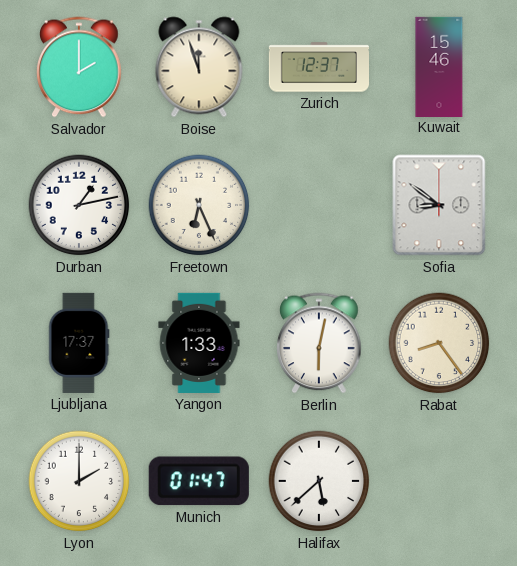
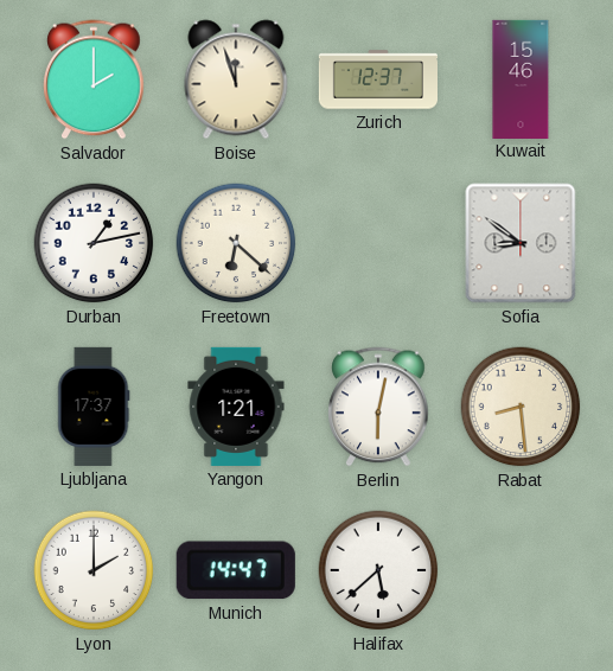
Freetown: 6:26 -> 6:22
Yangon: 1:33 -> 1:21
Rabat: 8:24 -> 8:29
Munich: 01:47 -> 14:47
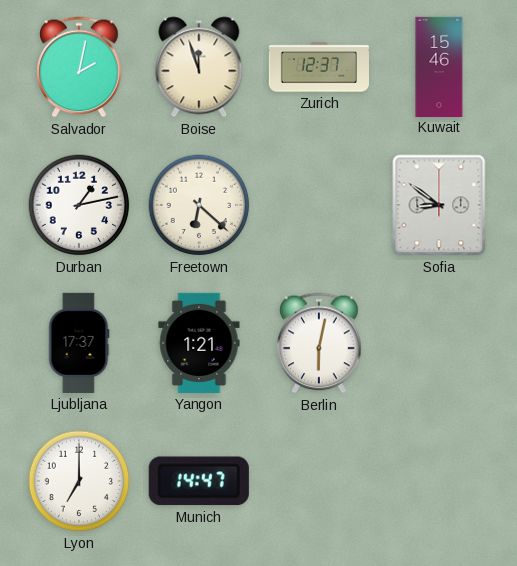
Salvador: 2:00 -> 2:02
Rabat: 8:29 -> none
Lyon: 2:00 -> 7:00
Halifax: 5:38 -> none
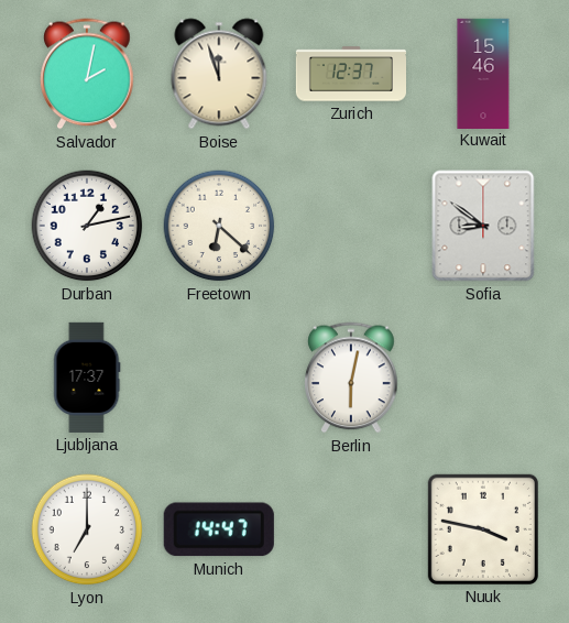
Yangon: 1:21 -> none
Nuuk: none -> 3:47
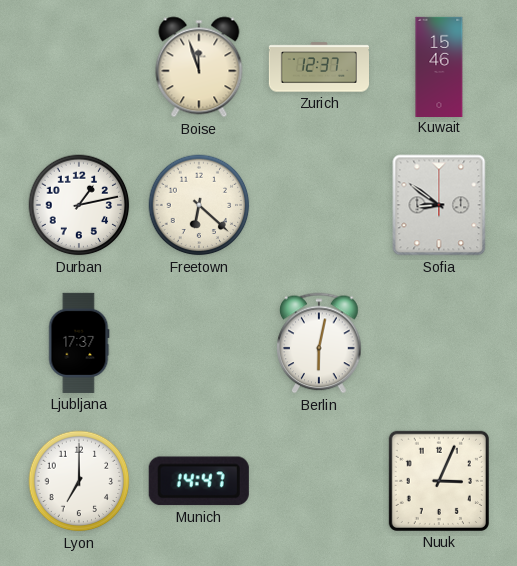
Salvador: 2:02 -> none
Nuuk: 3:47 -> 3:04
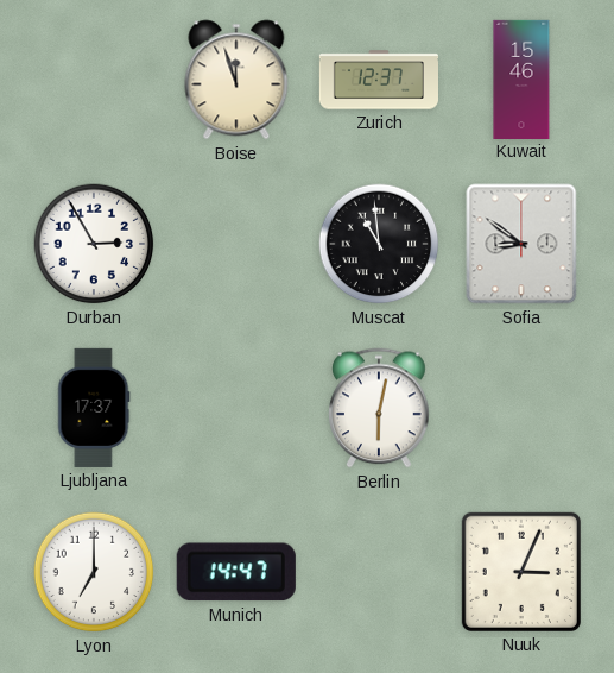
Durban: 1:13 -> 2:55
Freetown: 6:22 -> none
Muscat: none -> 10:59
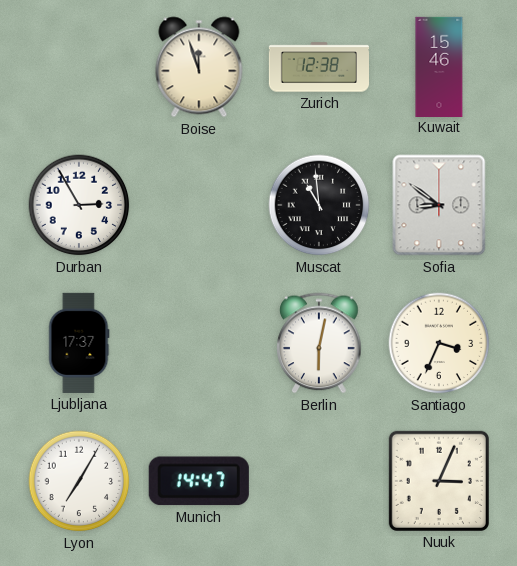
Zurich: 12:37 -> 12:38
Santiago: none -> 3:34
Lyon: 7:00 -> 7:05
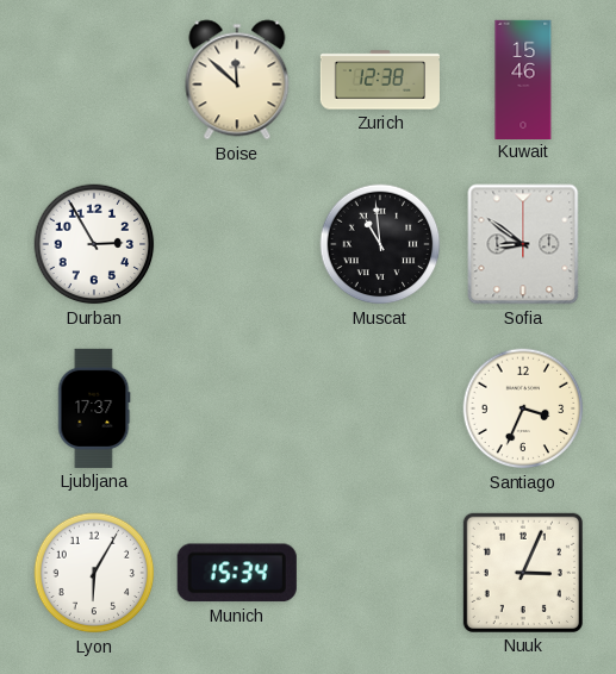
Boise: 11:57 -> 11:52
Berlin: 6:02 -> none
Lyon: 7:05 -> 6:05
Munich: 14:47 -> 15:34
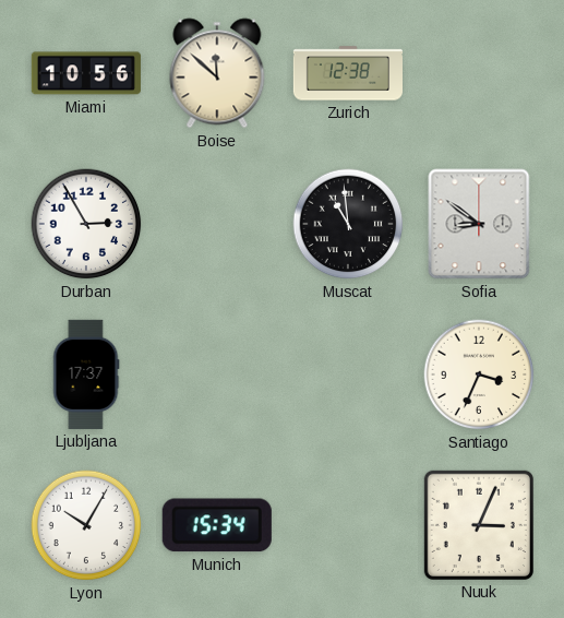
Miami: none -> 10:56
Kuwait: 15:46 -> none
Lyon: 6:05 -> 10:05
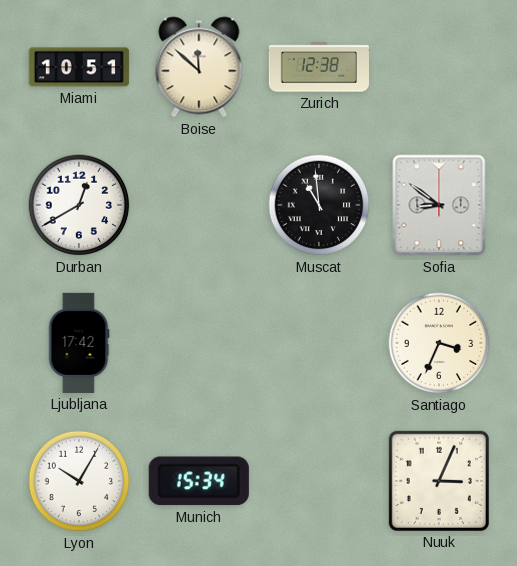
Miami: 10:56 -> 10:51
Durban: 2:55 -> 12:40
Ljubljana: 17:37 -> 17:42
